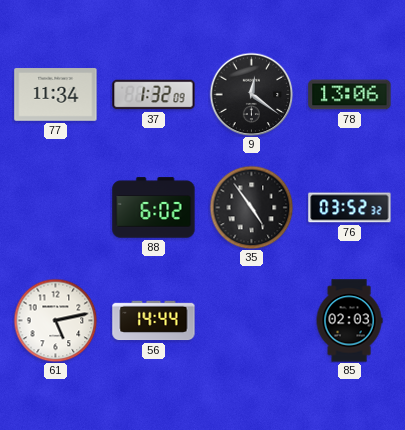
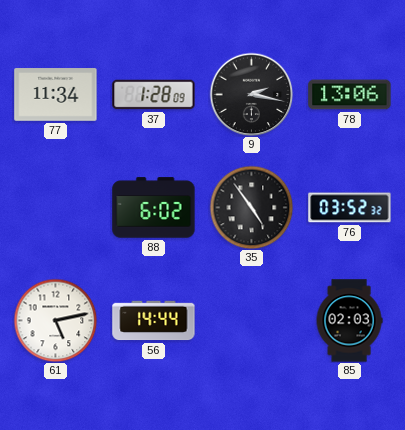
37: 1:32 -> 1:28
9: 12:21 -> 2:17
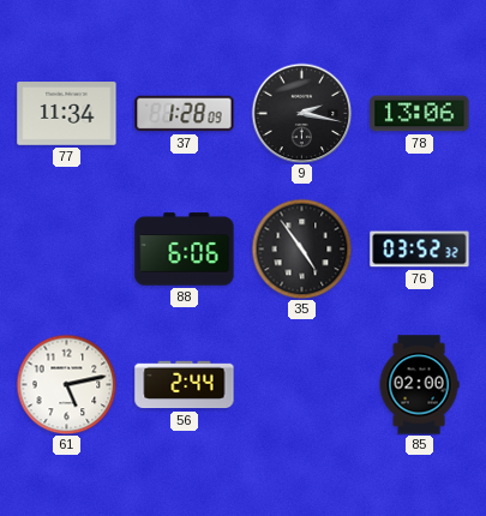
88: 6:02 -> 6:06
56: 14:44 -> 2:44
85: 02:03 -> 02:00
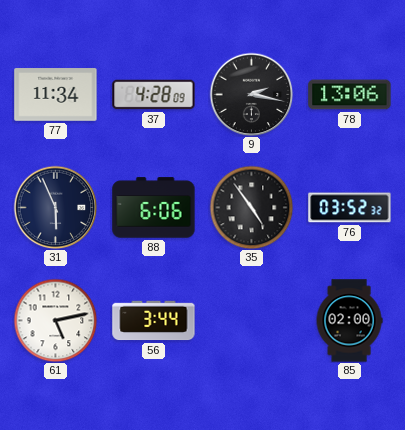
37: 1:28 -> 4:28
31: none -> 5:56
56: 2:44 -> 3:44
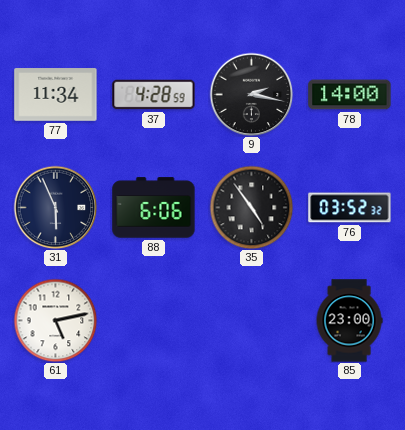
37: 4:28:09 -> 4:28:59
78: 13:06 -> 14:00
56: 3:44 -> none
85: 02:00 -> 23:00
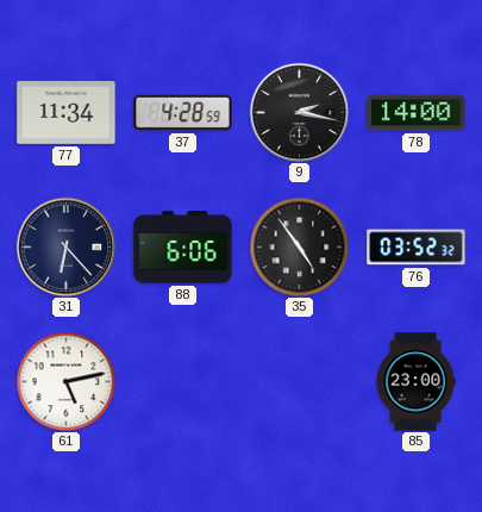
31: 5:56 -> 6:23
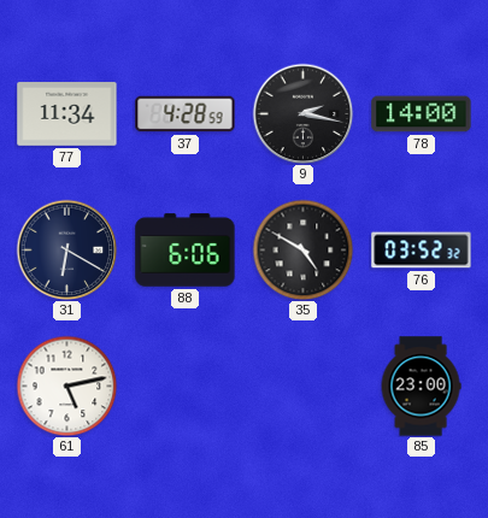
31: 6:23 -> 6:20
35: 4:54 -> 4:50
